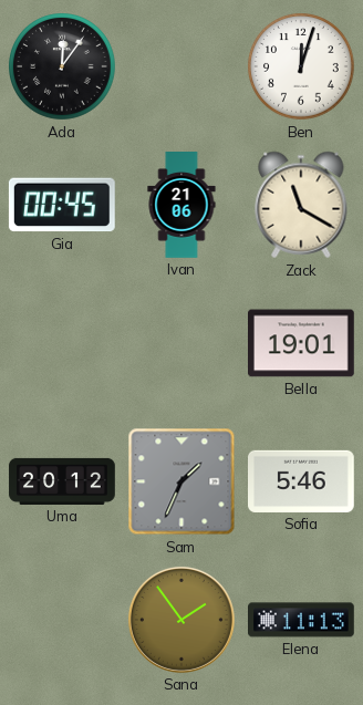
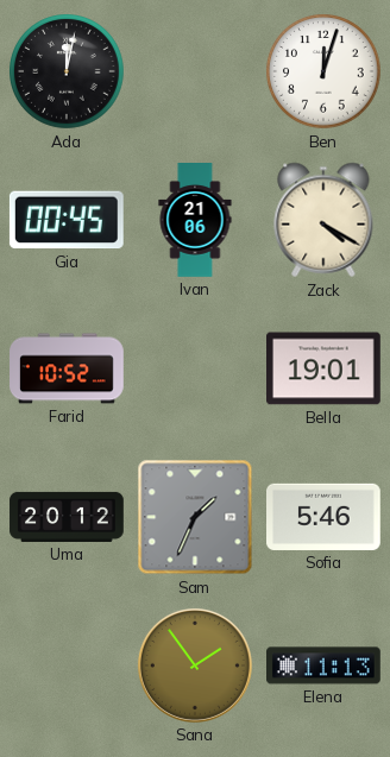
Ada: 12:06 -> 12:02
Zack: 11:20 -> 4:20
Farid: none -> 10:52
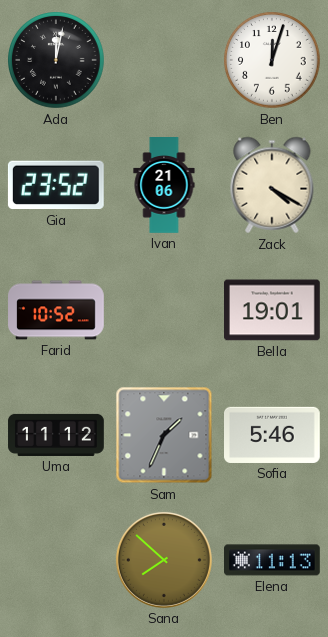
Gia: 00:45 -> 23:52
Uma: 20:12 -> 11:12
Sana: 1:54 -> 7:52
